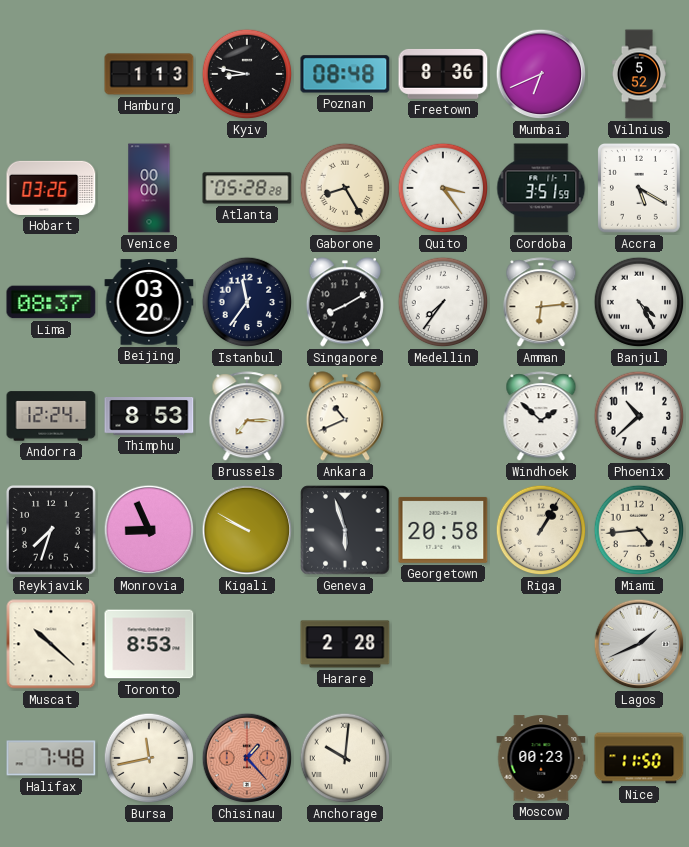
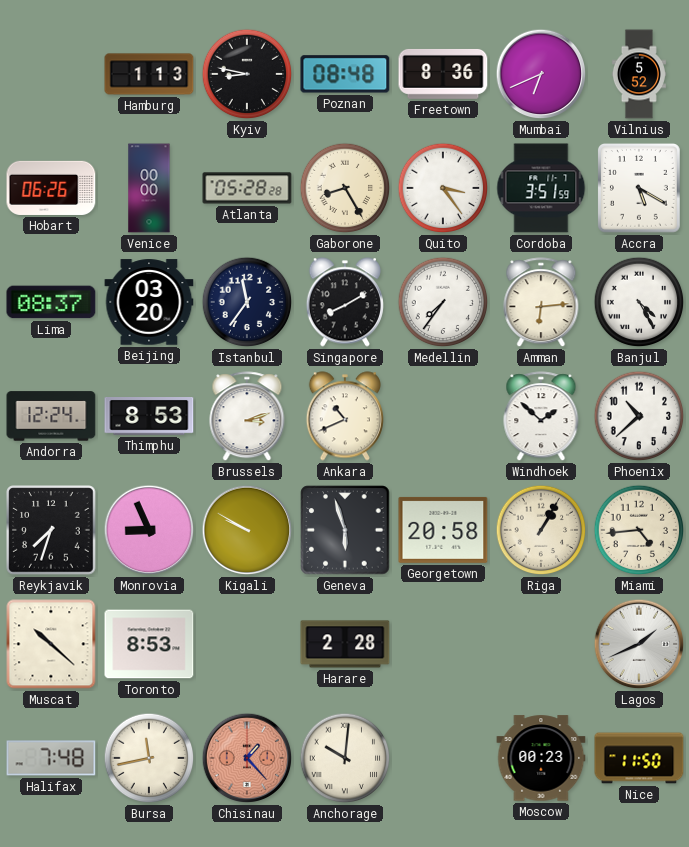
Hobart: 03:26 -> 06:26
Brussels: 7:15 -> 3:12
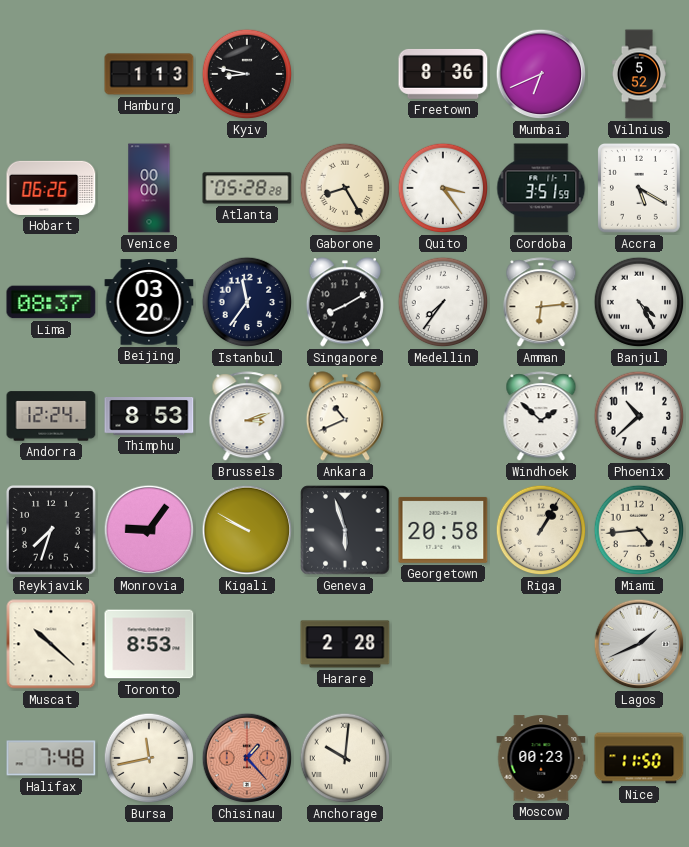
Poznan: 08:48 -> none
Monrovia: 8:56 -> 9:06
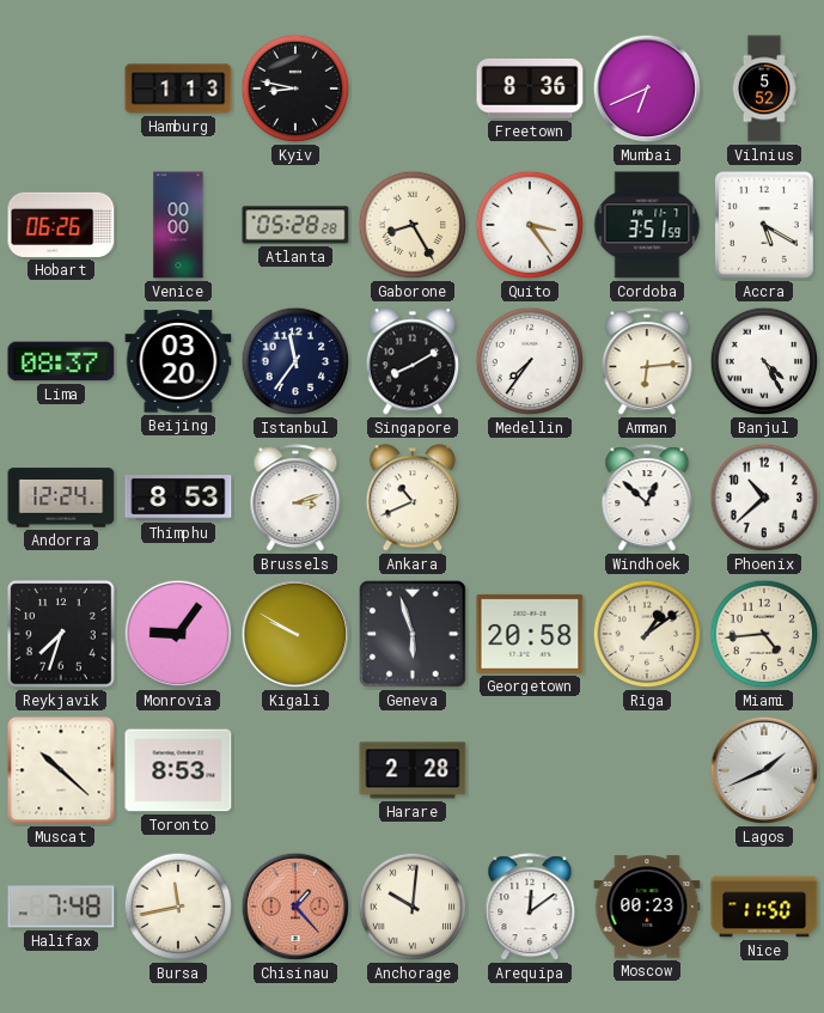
Windhoek: 1:52 -> 12:52
Riga: 1:05 -> 1:09
Arequipa: none -> 12:09
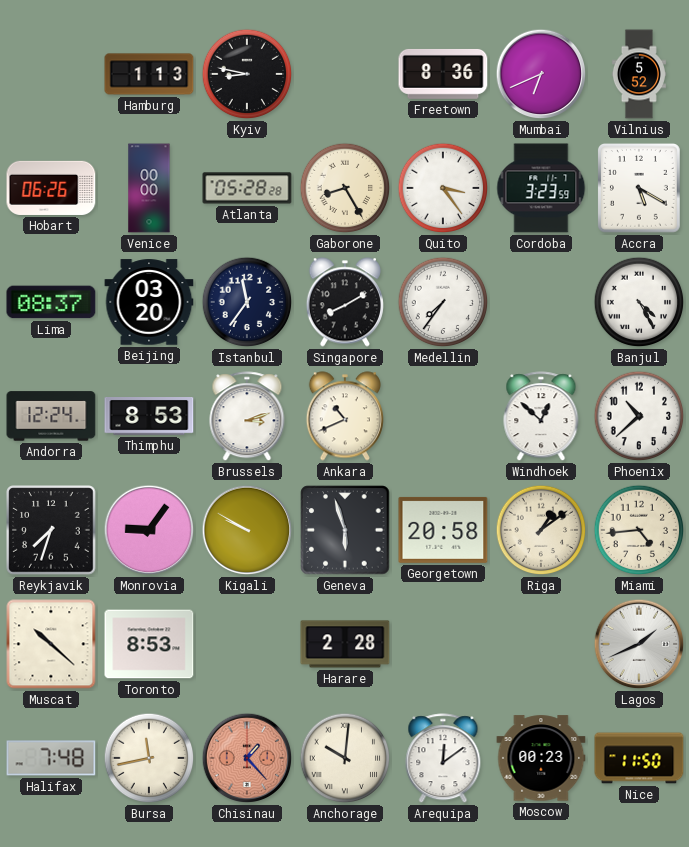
Cordoba: 3:51 -> 3:23
Amman: 6:14 -> none
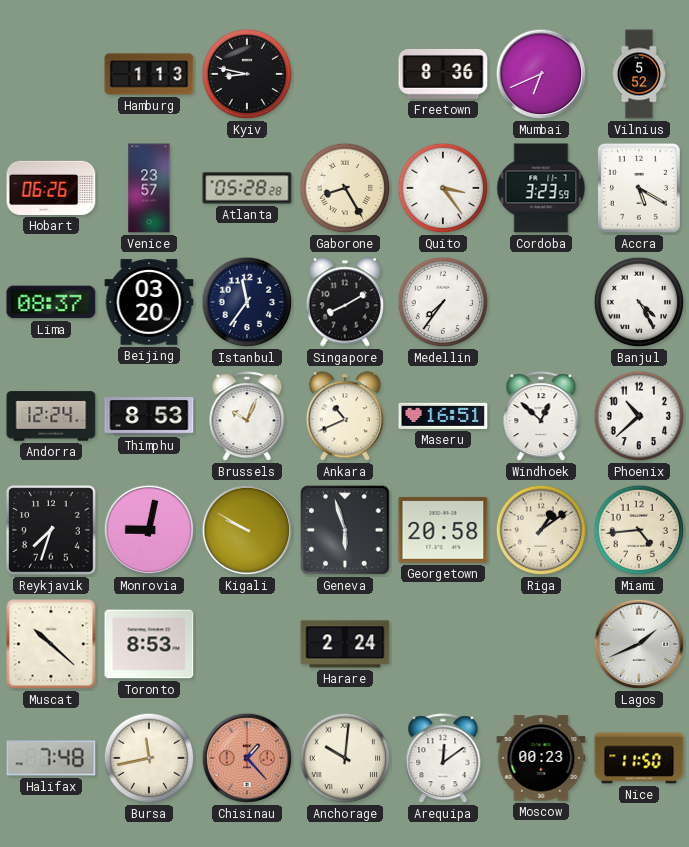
Venice: 00:00 -> 23:57
Brussels: 3:12 -> 10:04
Maseru: none -> 16:51
Monrovia: 9:06 -> 9:02
Harare: 2:28 -> 2:24
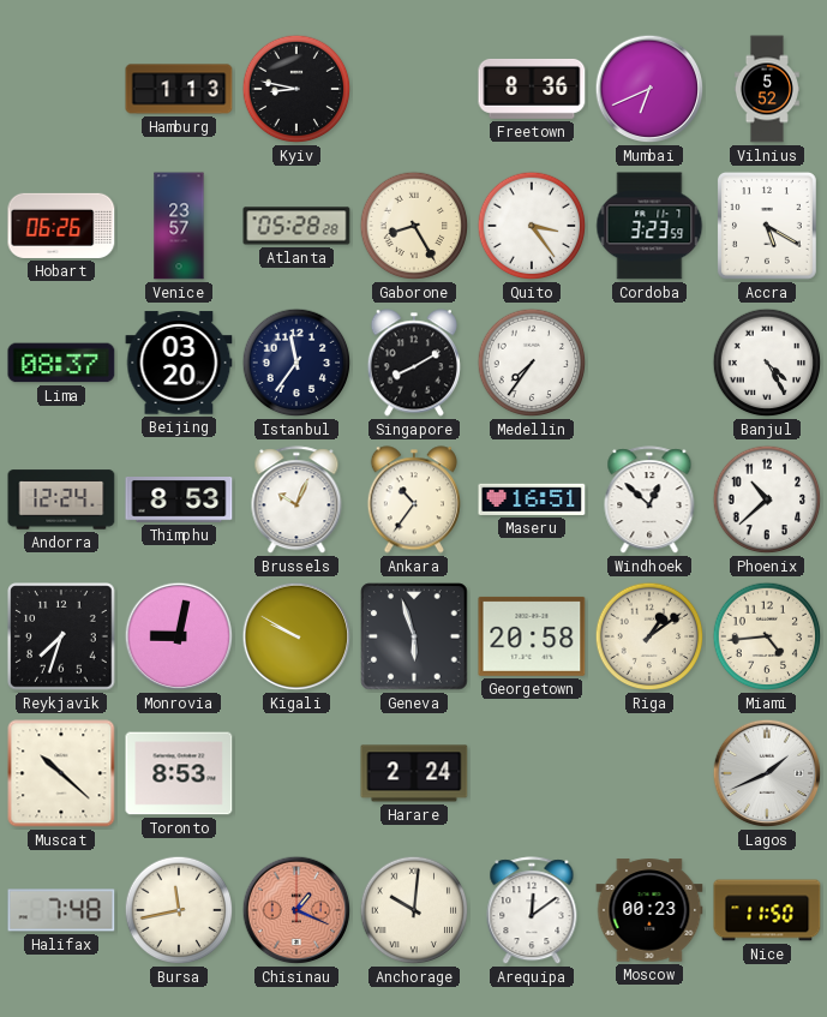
Ankara: 10:41 -> 10:36
Chisinau: 1:23 -> 1:19
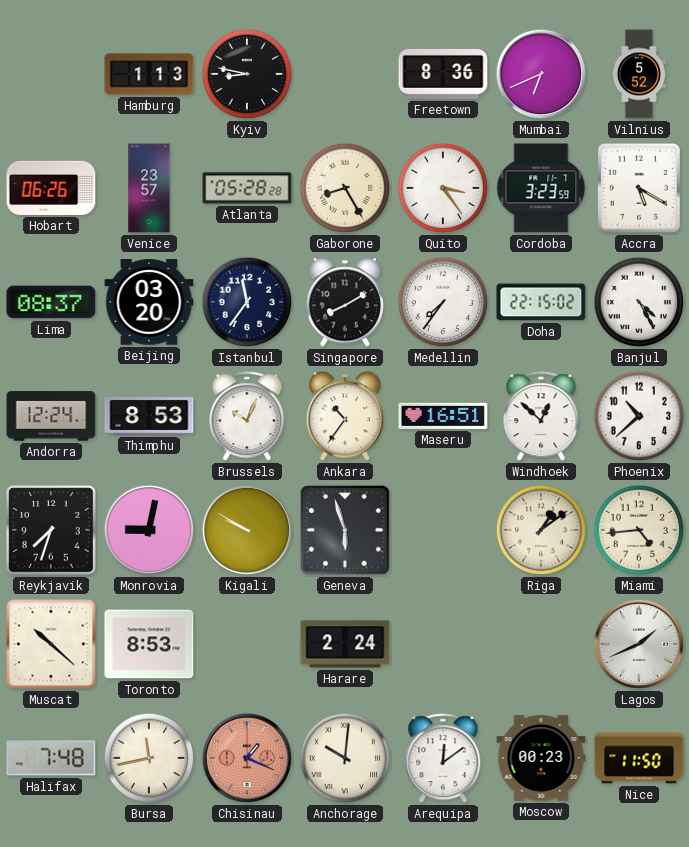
Doha: none -> 22:15
Georgetown: 20:58 -> none
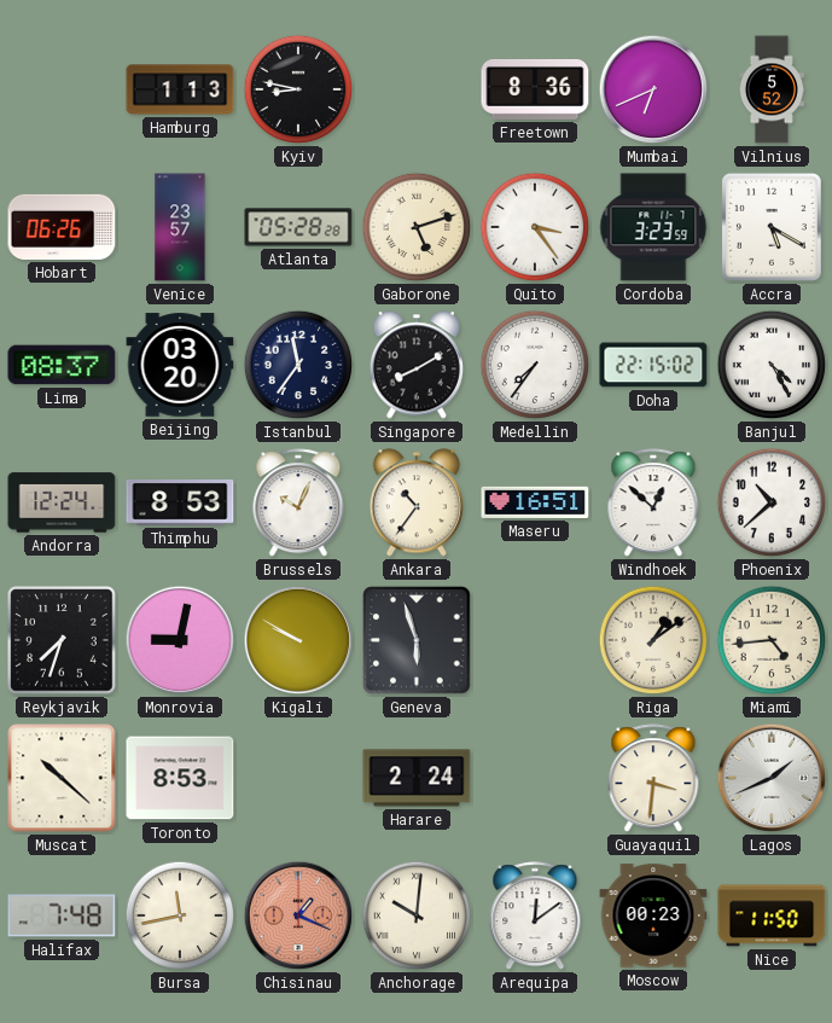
Gaborone: 8:25 -> 5:12
Guayaquil: none -> 3:31
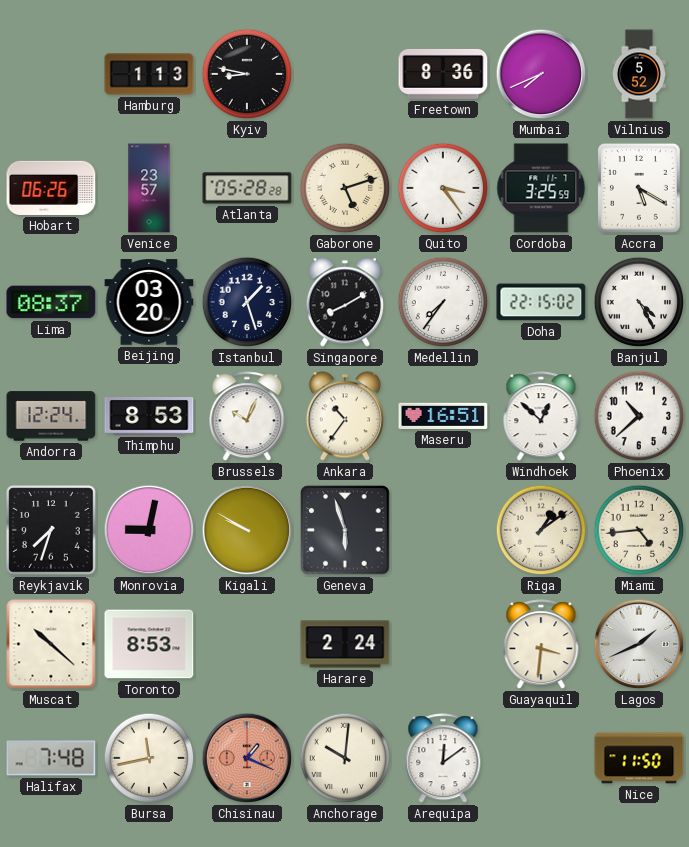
Mumbai: 6:41 -> 7:41
Cordoba: 3:23 -> 3:25
Istanbul: 11:36 -> 1:27
Moscow: 00:23 -> none
